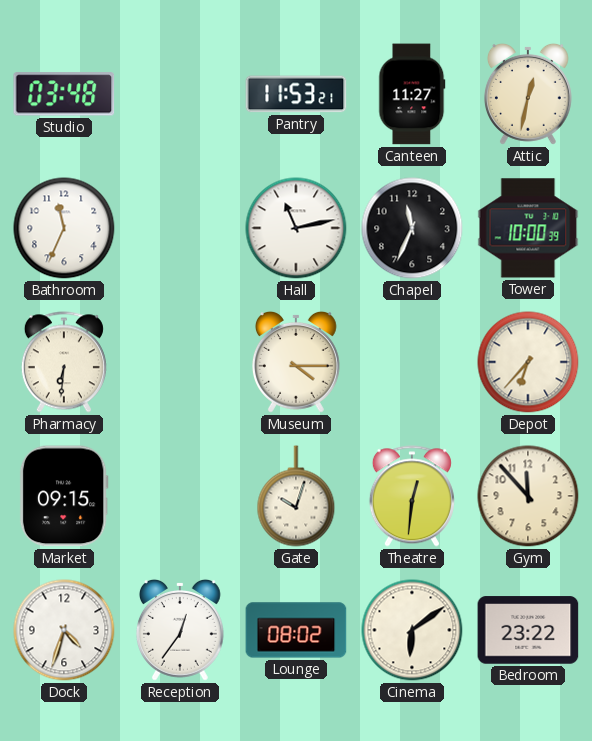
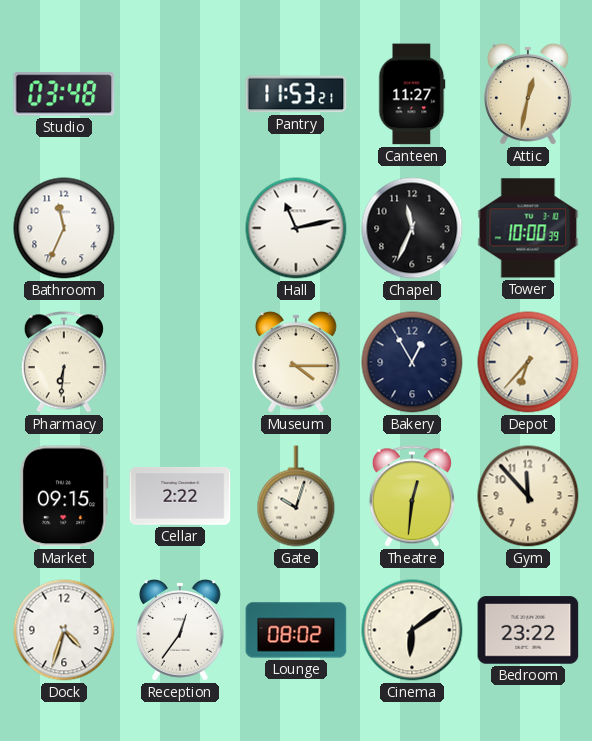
Bakery: none -> 12:55
Cellar: none -> 2:22
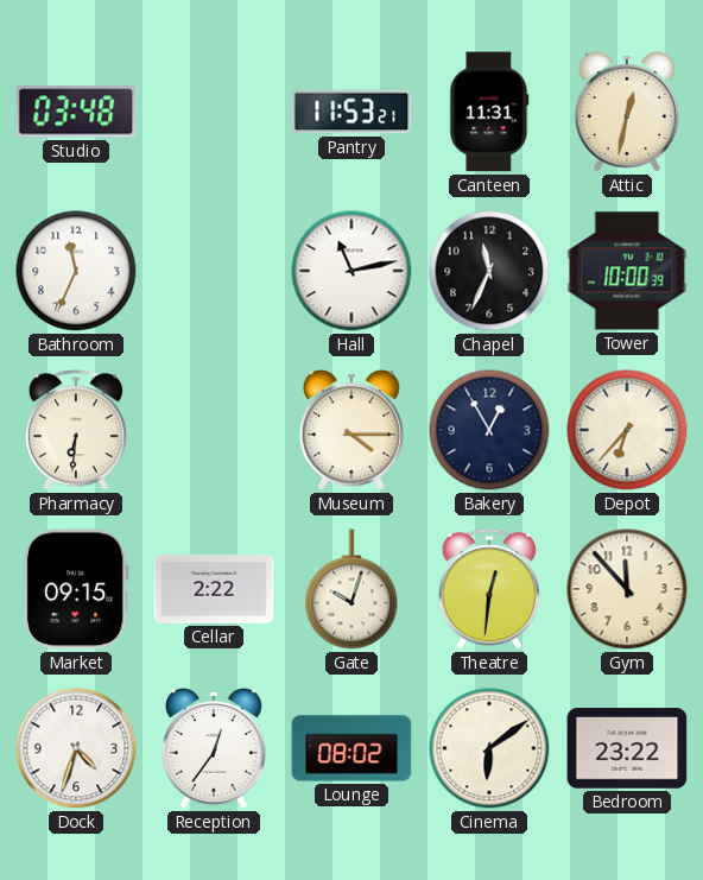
Canteen: 11:27 -> 11:31
